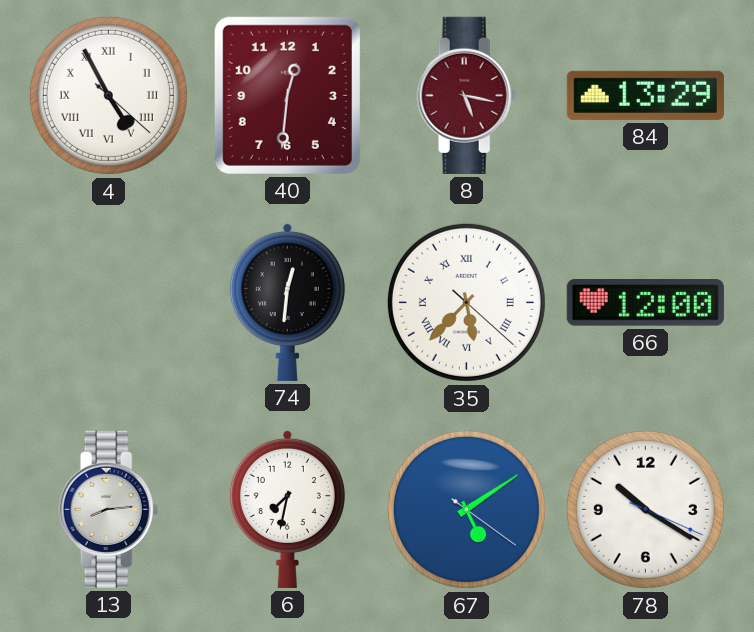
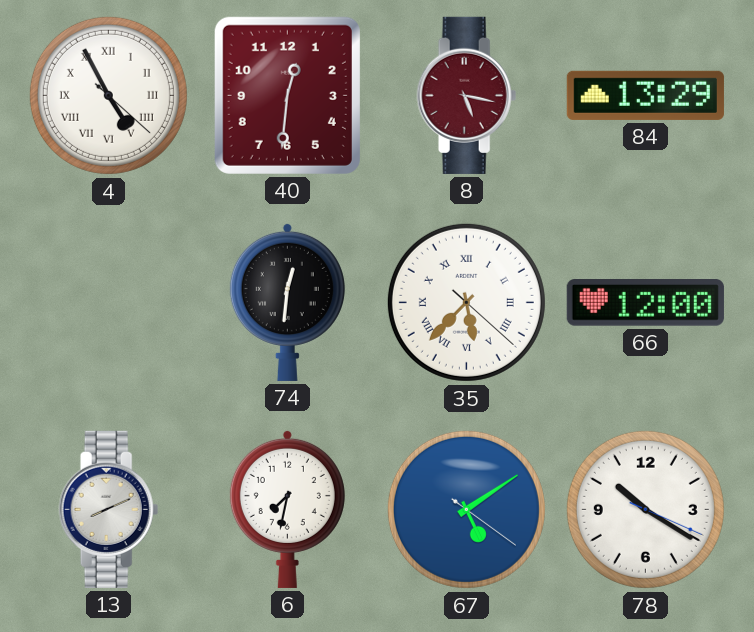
13: 8:14 -> 8:11
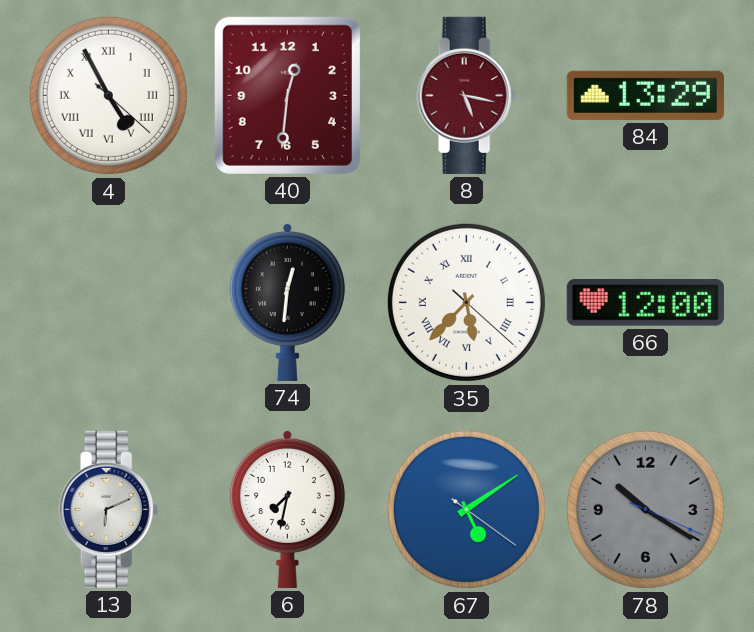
13: 8:11 -> 6:11
78 dial: white -> grey
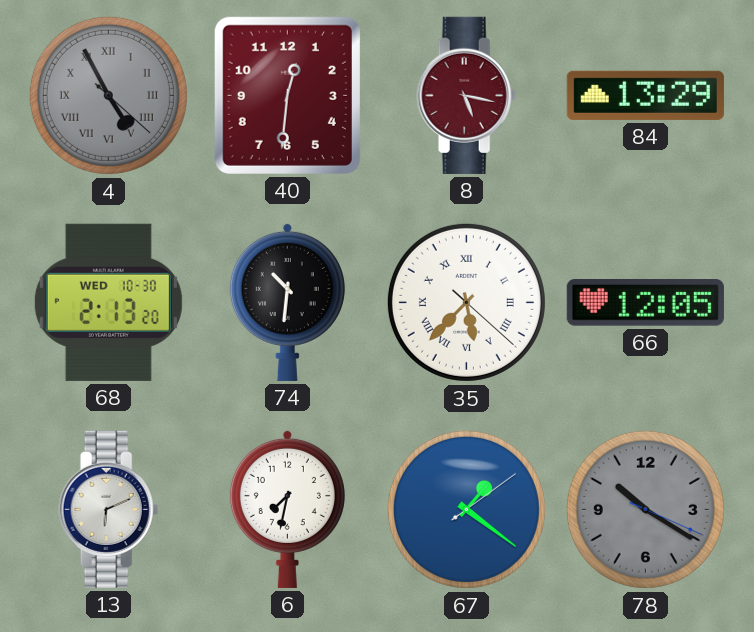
4 dial: white -> grey
68: none -> 2:13
74: 12:31 -> 10:31
66: 12:00 -> 12:05
67: 5:09 -> 1:21
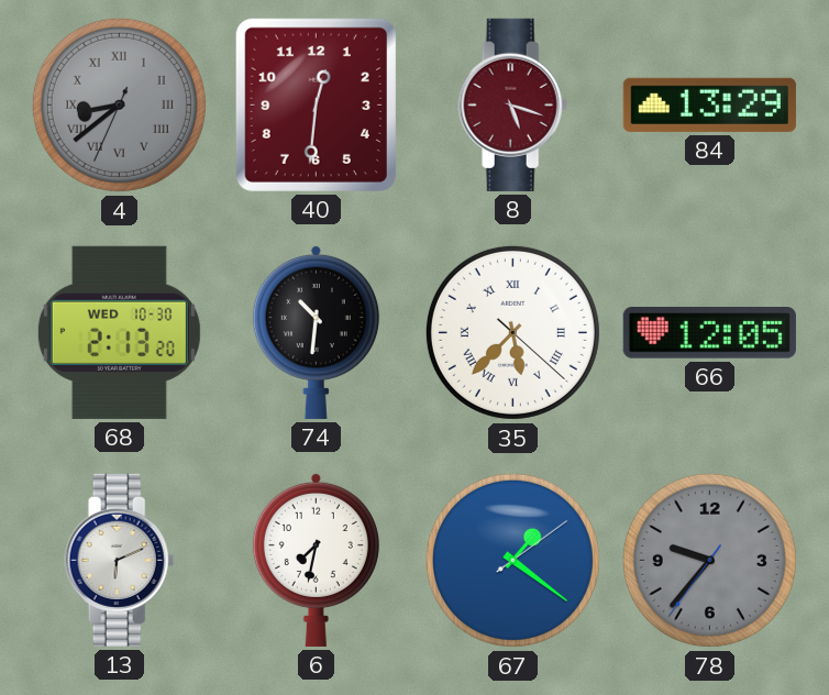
4: 4:55 -> 8:38
8: 5:17 -> 5:18
78: 10:20 -> 9:36
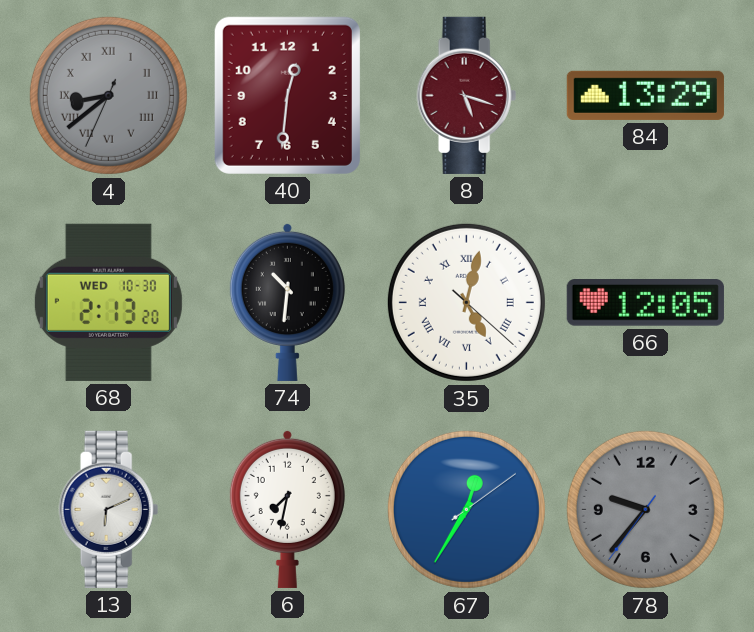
35: 5:37 -> 5:02
67: 1:21 -> 12:35
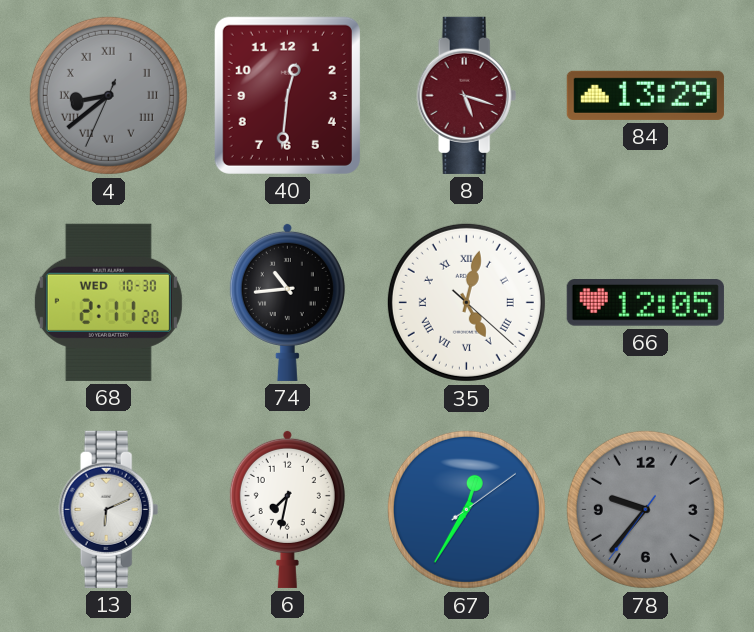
68: 2:13 -> 2:11
74: 10:31 -> 10:44
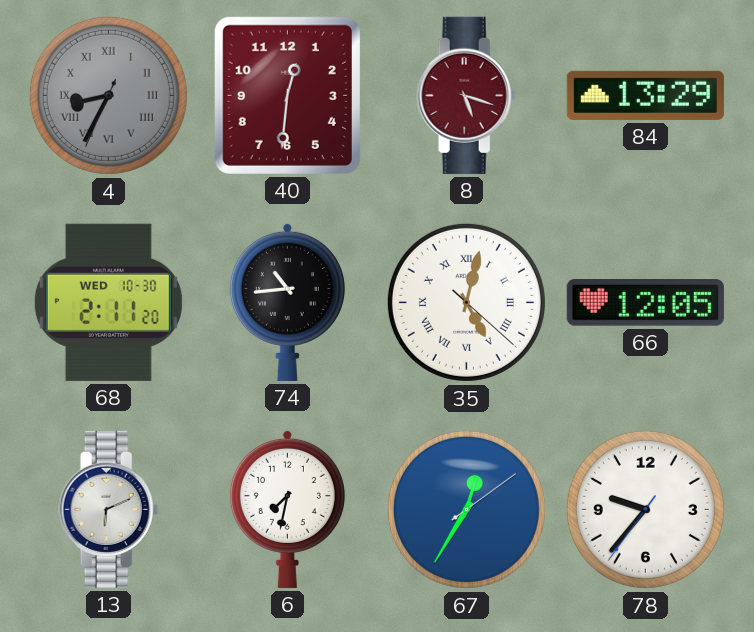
4: 8:38 -> 8:34
78 dial: grey -> white
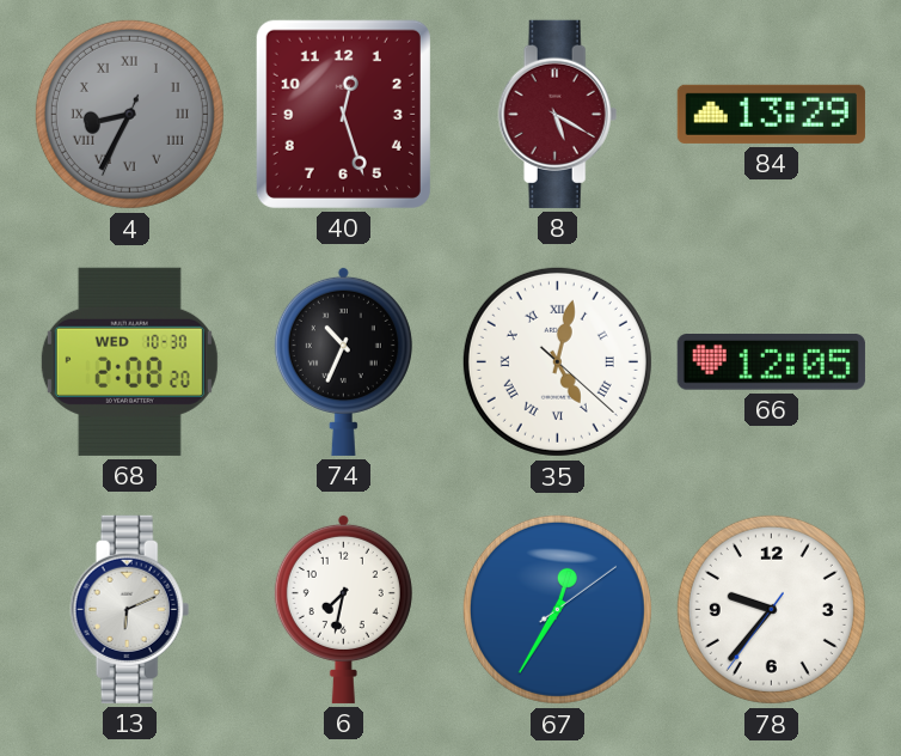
40: 12:31 -> 12:27
8: 5:18 -> 5:20
68: 2:11 -> 2:08
74: 10:44 -> 10:34
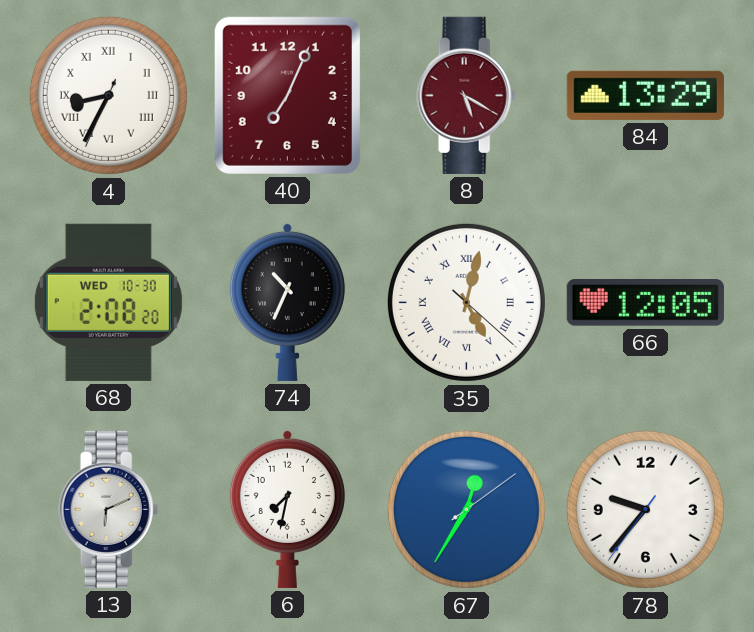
4 dial: grey -> white
40: 12:27 -> 7:04
